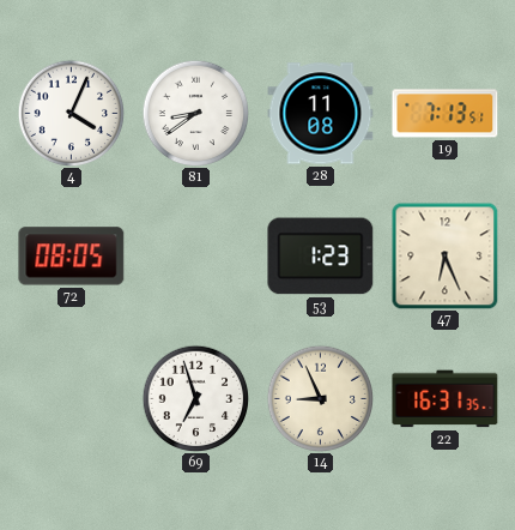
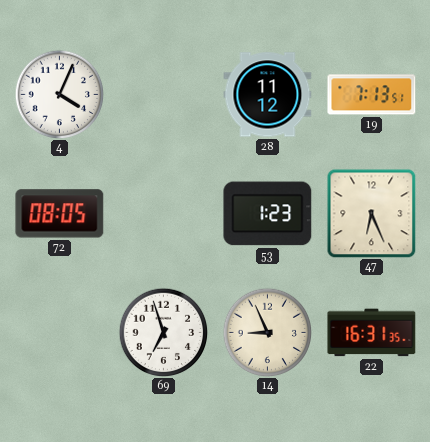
81: 8:39 -> none
28: 11:08 -> 11:12
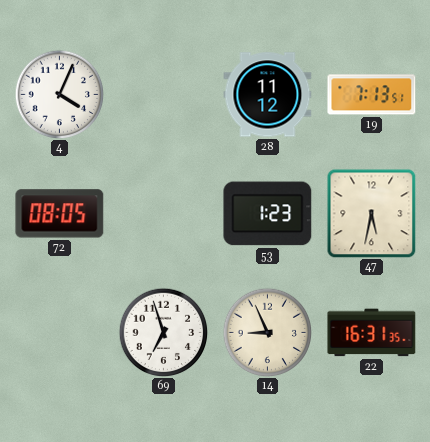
47: 6:26 -> 5:32
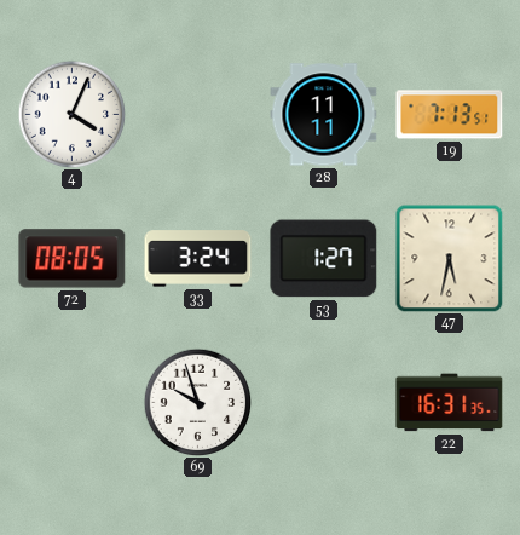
28: 11:12 -> 11:11
33: none -> 3:24
53: 1:23 -> 1:27
69: 6:57 -> 9:57
14: 8:56 -> none
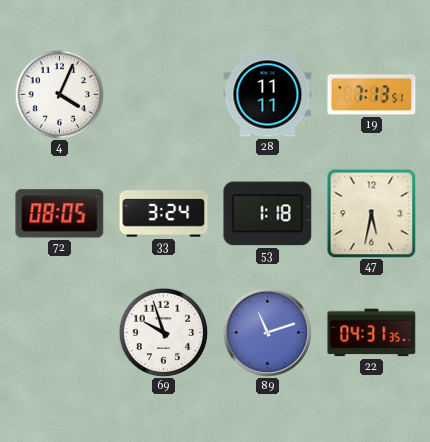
53: 1:27 -> 1:18
89: none -> 11:12
22: 16:31 -> 04:31
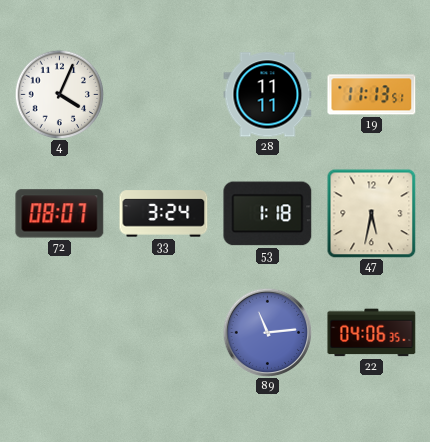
19: 7:13 -> 11:13
72: 08:05 -> 08:07
69: 9:57 -> none
89: 11:12 -> 11:14
22: 04:31 -> 04:06
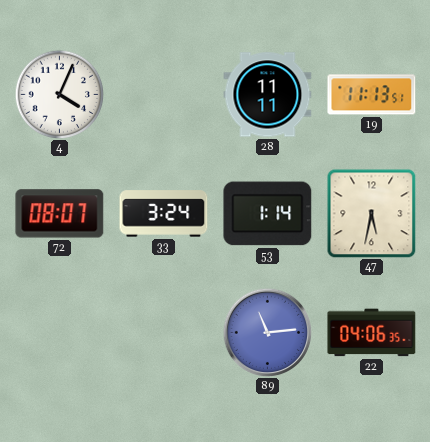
53: 1:18 -> 1:14
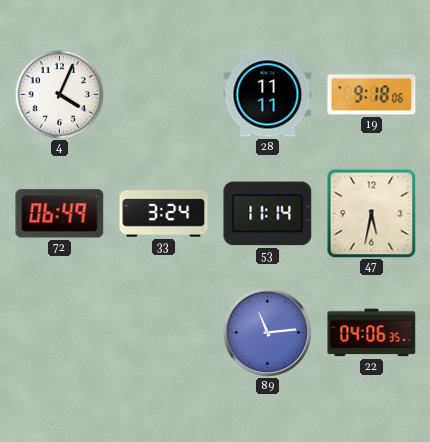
19: 11:13 -> 9:18
72: 08:07 -> 06:49
53: 1:14 -> 11:14
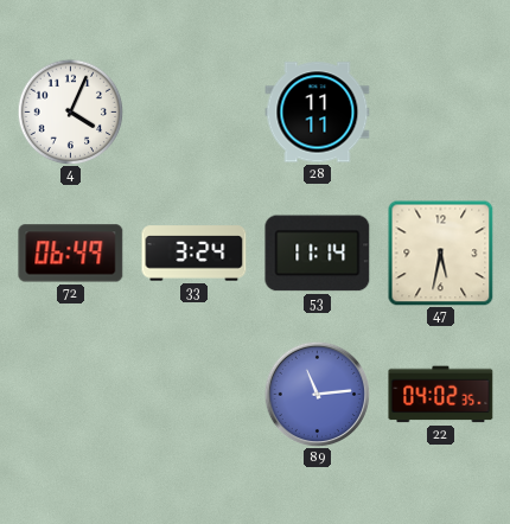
19: 9:18 -> none
22: 04:06 -> 04:02
